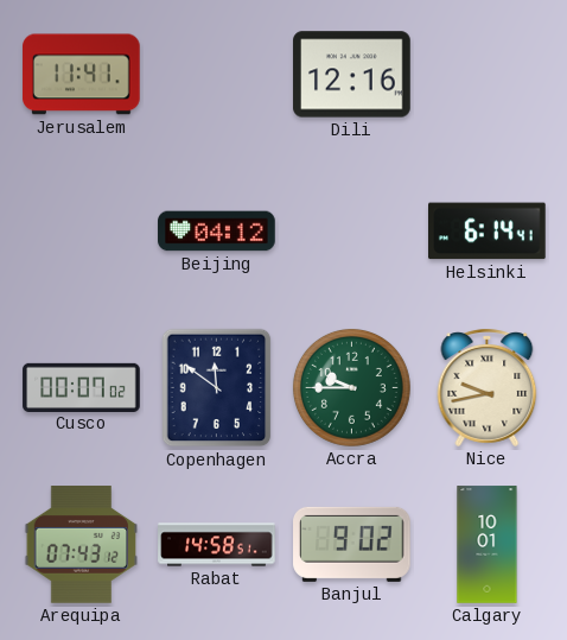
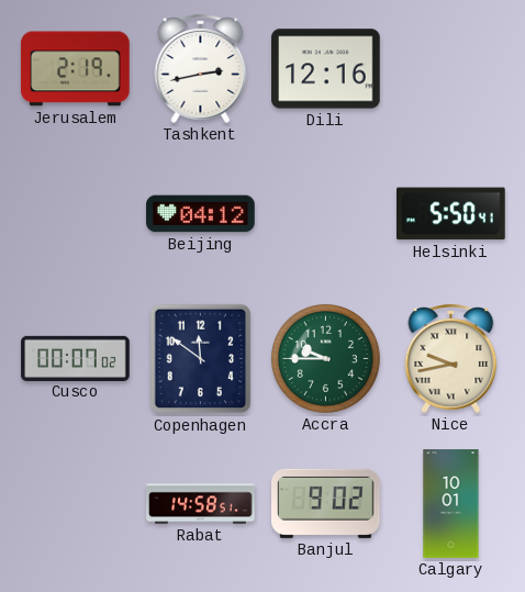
Jerusalem: 11:41 -> 2:19
Tashkent: none -> 2:43
Helsinki: 6:14 -> 5:50
Arequipa: 07:43 -> none
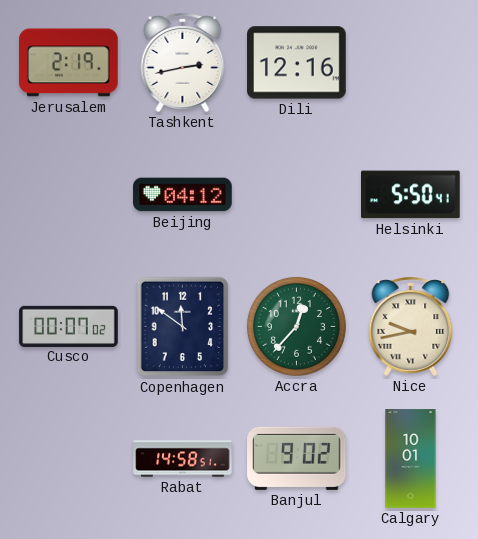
Accra: 9:45 -> 12:37
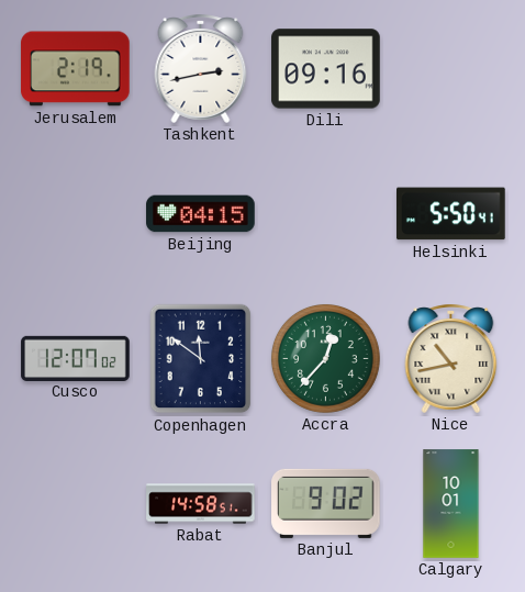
Dili: 12:16 -> 09:16
Beijing: 04:12 -> 04:15
Cusco: 00:07 -> 12:07
Nice: 9:43 -> 10:43
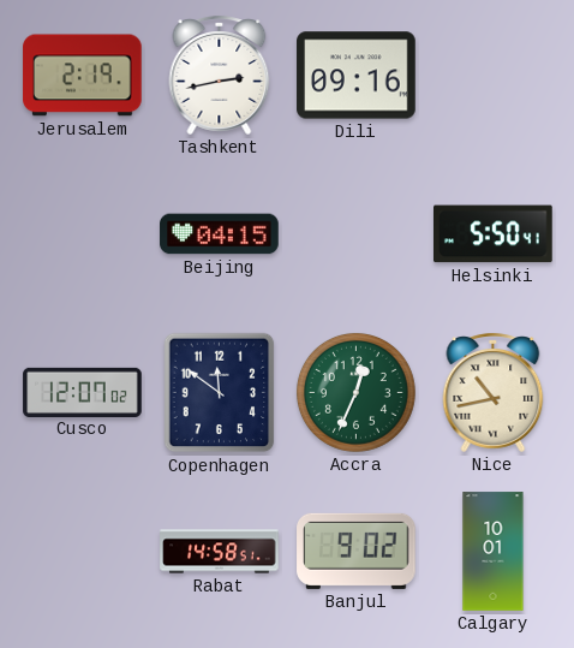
Accra: 12:37 -> 12:34
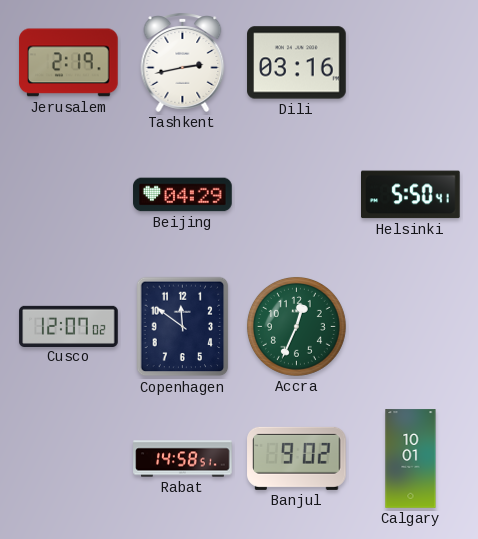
Dili: 09:16 -> 03:16
Beijing: 04:15 -> 04:29
Nice: 10:43 -> none
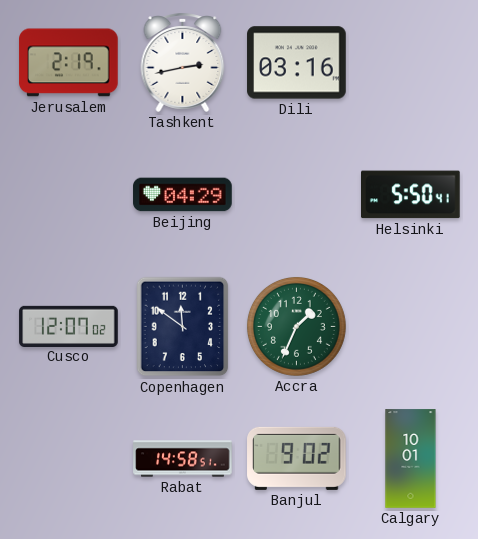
Accra: 12:34 -> 1:34
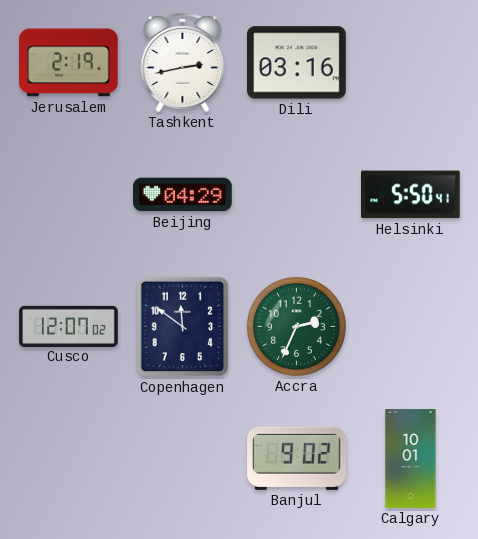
Accra: 1:34 -> 2:34
Rabat: 14:58 -> none
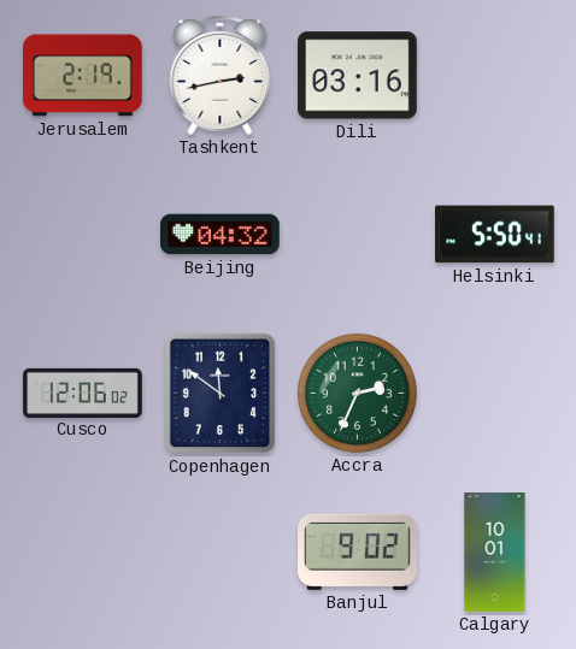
Beijing: 04:29 -> 04:32
Cusco: 12:07 -> 12:06
